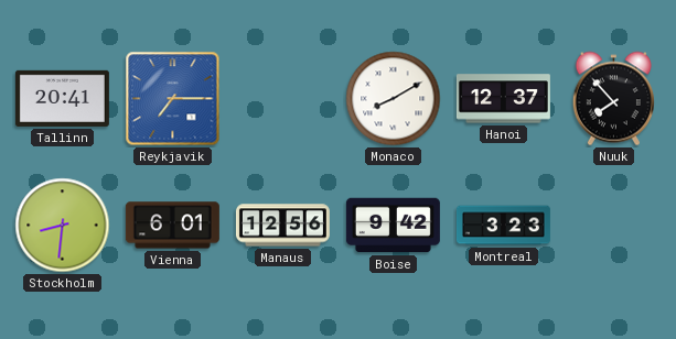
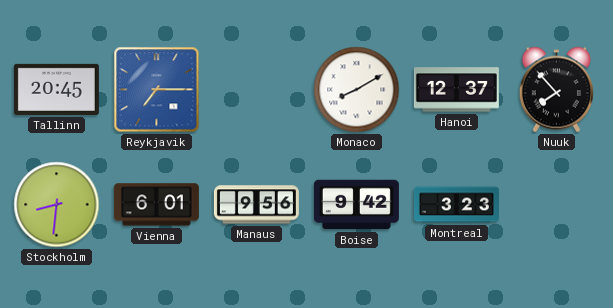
Tallinn: 20:41 -> 20:45
Manaus: 12:56 -> 9:56
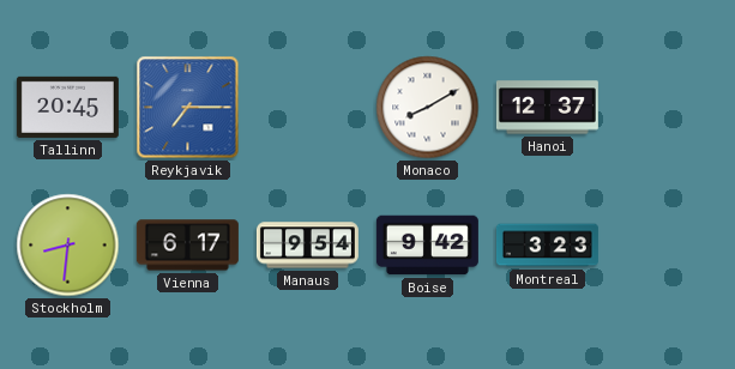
Nuuk: 7:53 -> none
Vienna: 6:01 -> 6:17
Manaus: 9:56 -> 9:54
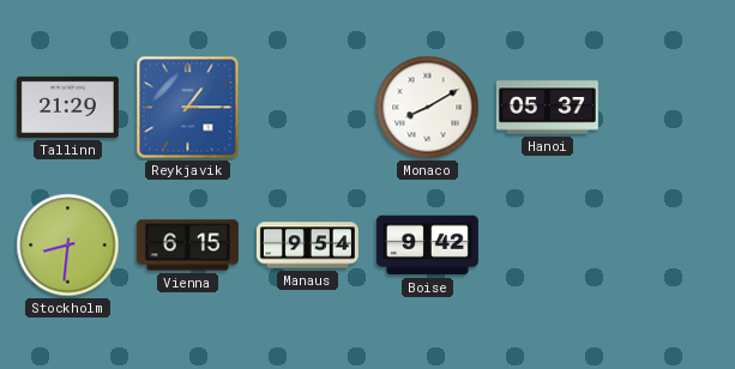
Tallinn: 20:45 -> 21:29
Reykjavik: 7:15 -> 1:15
Hanoi: 12:37 -> 05:37
Vienna: 6:17 -> 6:15
Montreal: 3:23 -> none
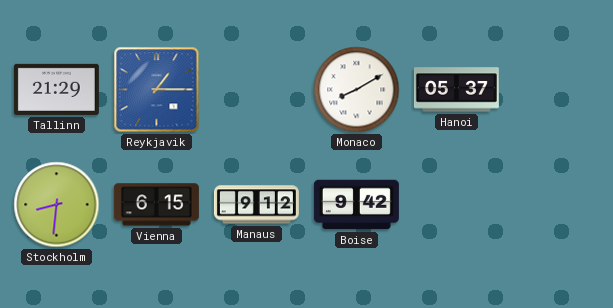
Manaus: 9:54 -> 9:12
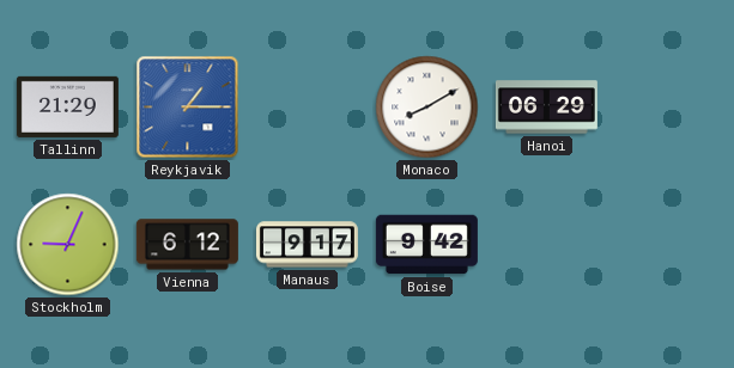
Hanoi: 05:37 -> 06:29
Stockholm: 8:31 -> 9:04
Vienna: 6:15 -> 6:12
Manaus: 9:12 -> 9:17
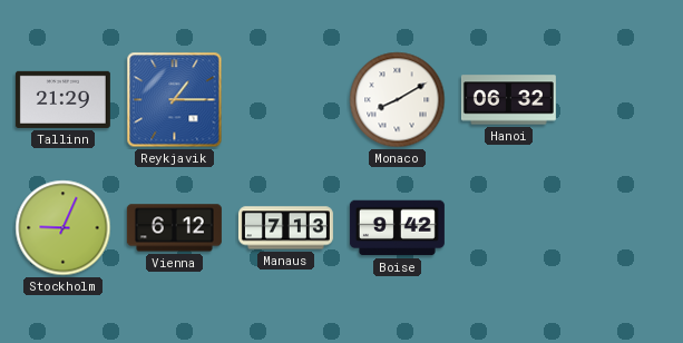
Hanoi: 06:29 -> 06:32
Manaus: 9:17 -> 7:13
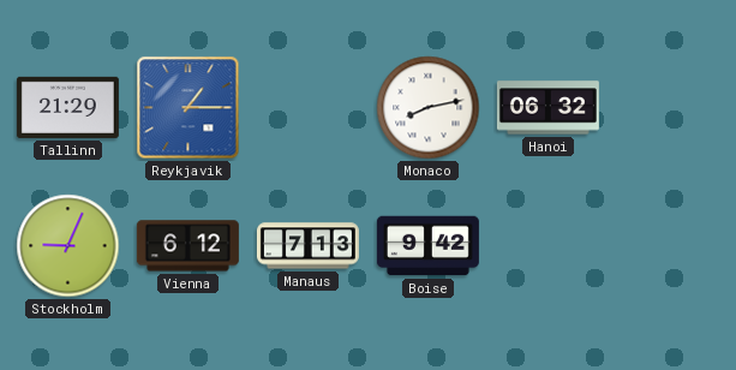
Monaco: 8:10 -> 8:13
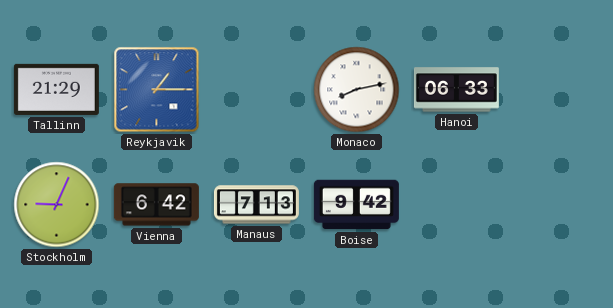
Hanoi: 06:32 -> 06:33
Vienna: 6:12 -> 6:42
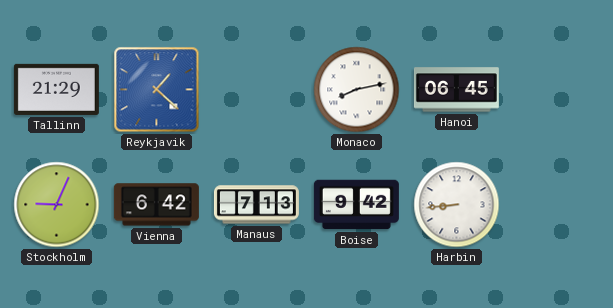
Reykjavik: 1:15 -> 1:22
Hanoi: 06:33 -> 06:45
Harbin: none -> 8:44
